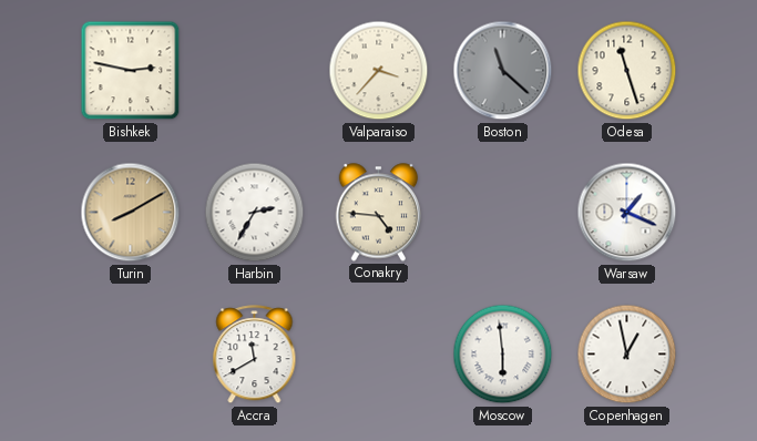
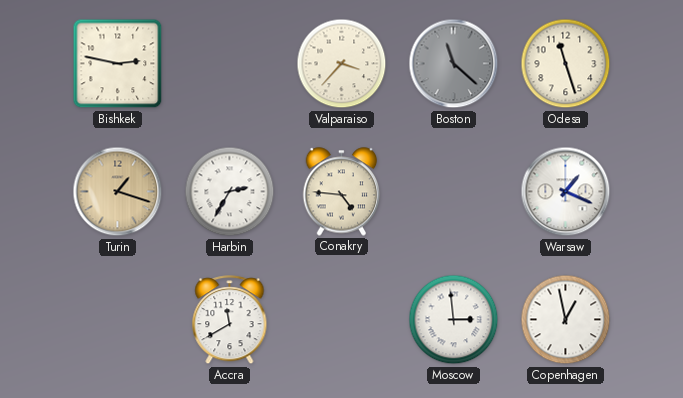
Turin: 8:10 -> 1:18
Moscow: 5:59 -> 2:59
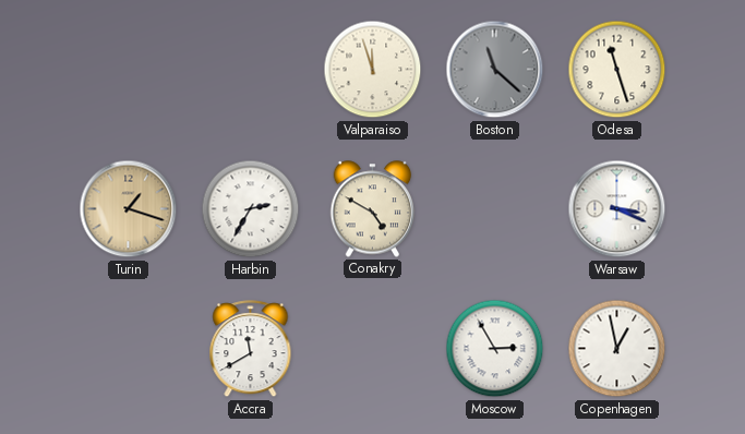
Bishkek: 2:47 -> none
Valparaiso: 3:37 -> 11:57
Conakry: 4:46 -> 4:50
Warsaw: 1:19 -> 3:19
Moscow: 2:59 -> 2:55
